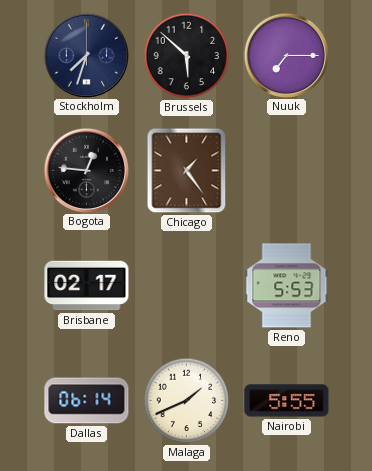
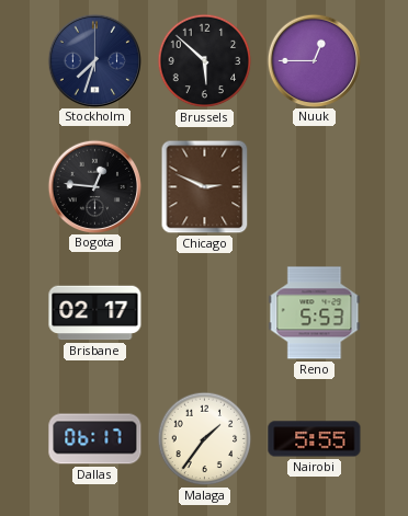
Nuuk: 7:15 -> 12:45
Chicago: 1:24 -> 2:49
Dallas: 06:14 -> 06:17
Malaga: 1:41 -> 1:36
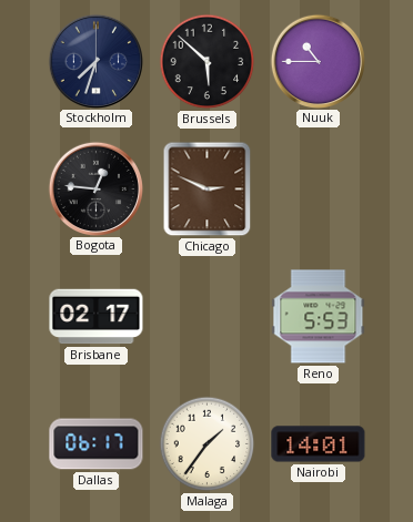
Nuuk: 12:45 -> 10:45
Nairobi: 5:55 -> 14:01
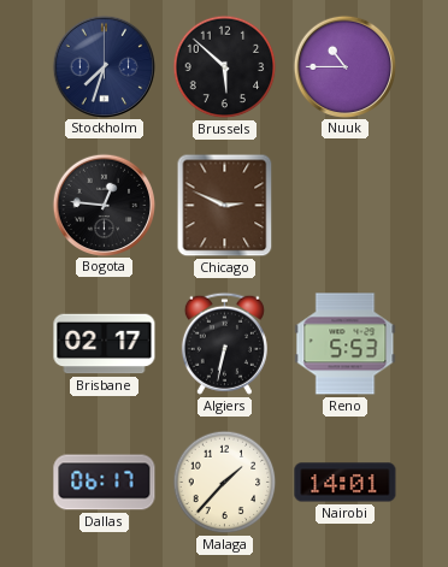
Algiers: none -> 6:32
Malaga: 1:36 -> 1:37
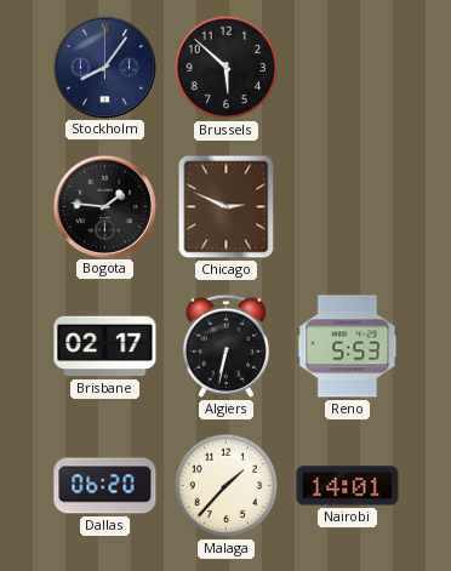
Stockholm: 7:33 -> 8:06
Nuuk: 10:45 -> none
Bogota: 12:46 -> 1:46
Dallas: 06:17 -> 06:20
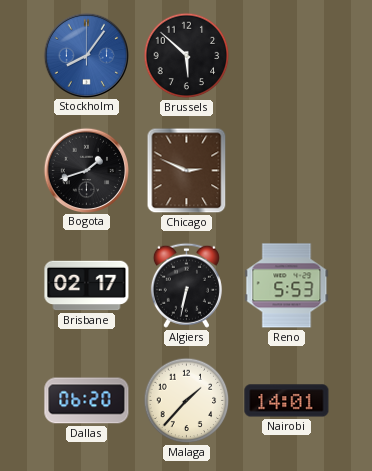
Stockholm dial: navy -> blue
Bogota: 1:46 -> 1:42
